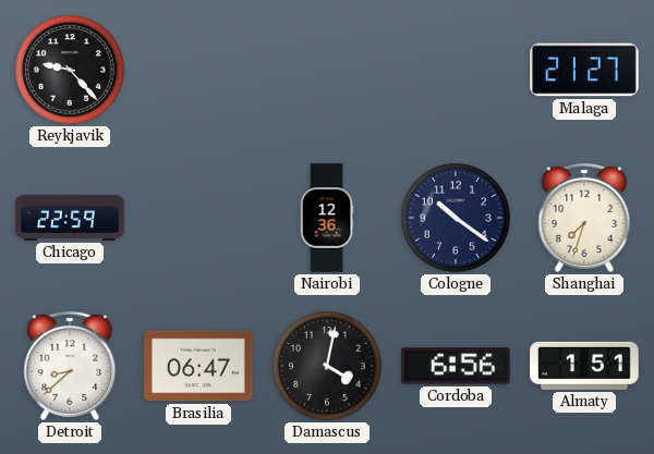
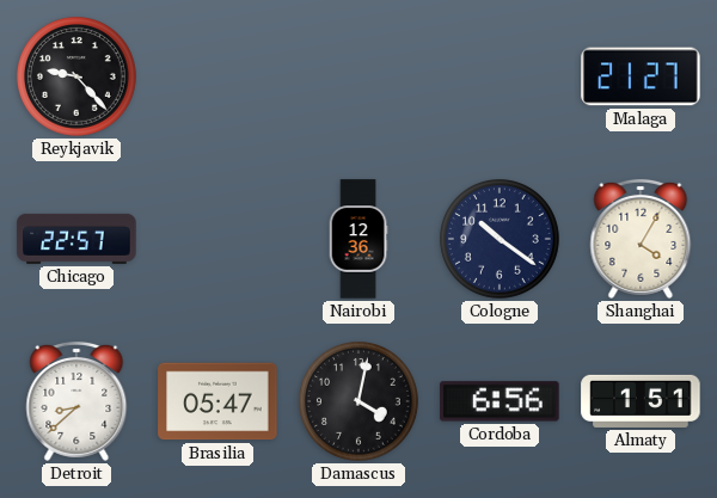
Chicago: 22:59 -> 22:57
Shanghai: 7:33 -> 4:05
Brasilia: 06:47 -> 05:47
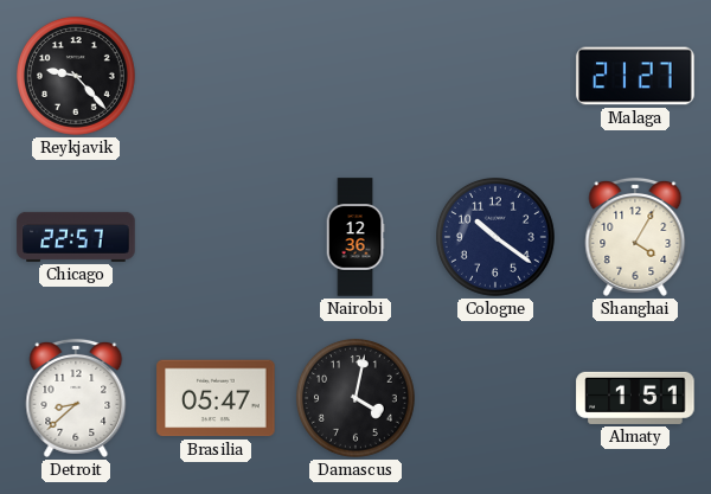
Cordoba: 6:56 -> none
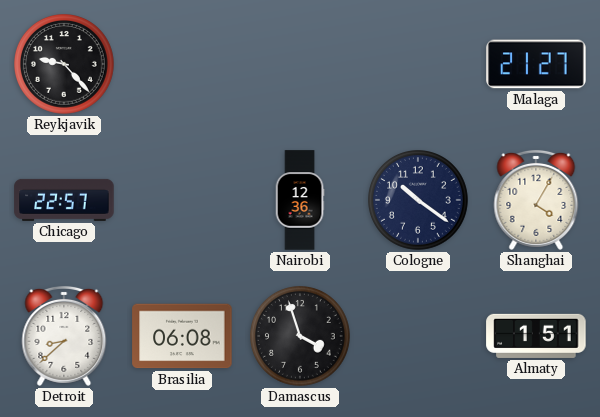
Brasilia: 05:47 -> 06:08
Damascus: 4:02 -> 3:57
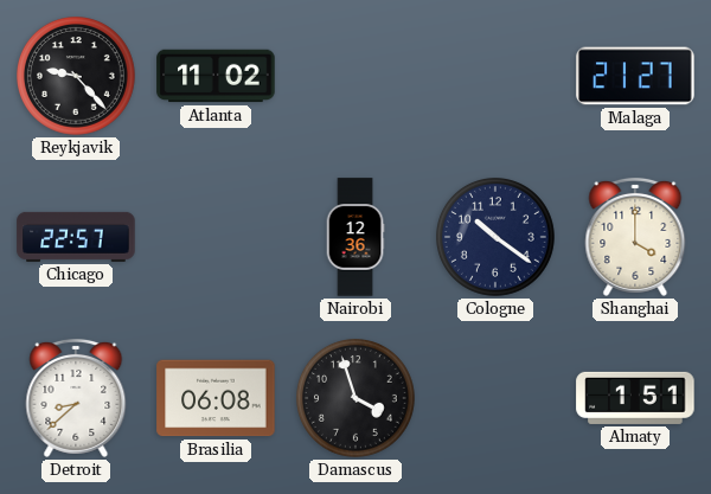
Atlanta: none -> 11:02
Shanghai: 4:05 -> 4:00
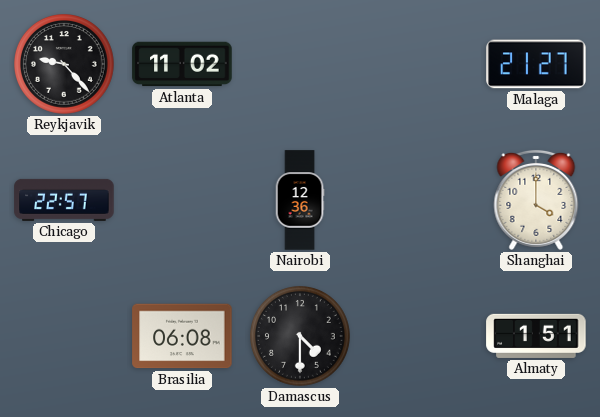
Cologne: 10:21 -> none
Detroit: 8:38 -> none
Damascus: 3:57 -> 4:30
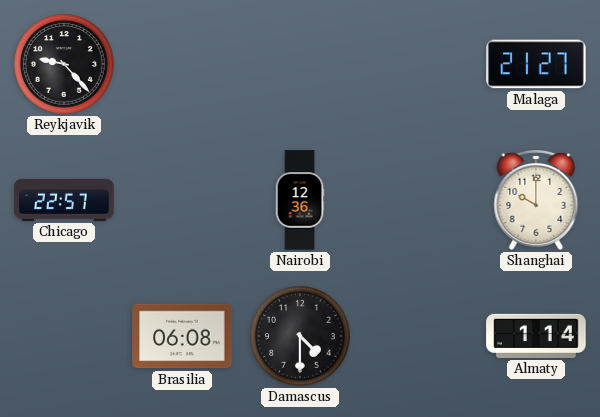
Atlanta: 11:02 -> none
Shanghai: 4:00 -> 10:00
Almaty: 1:51 -> 1:14
